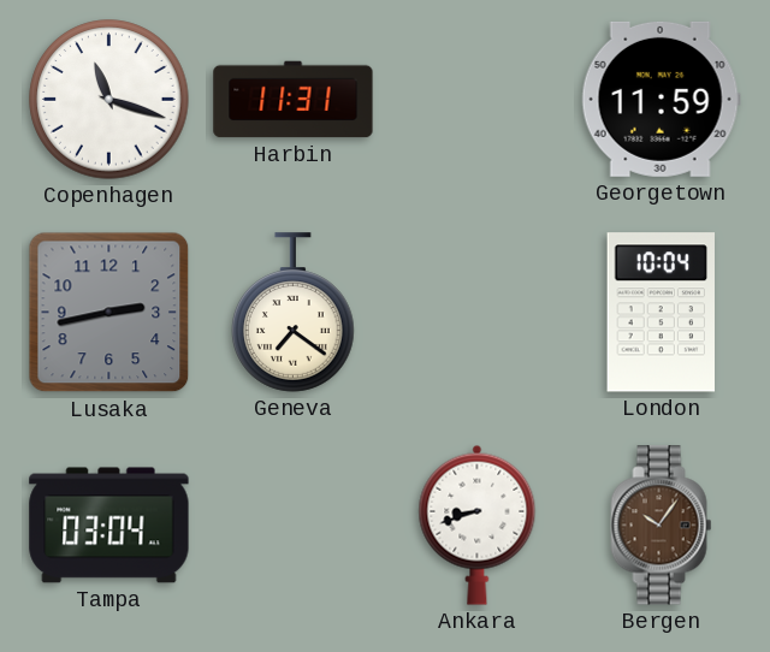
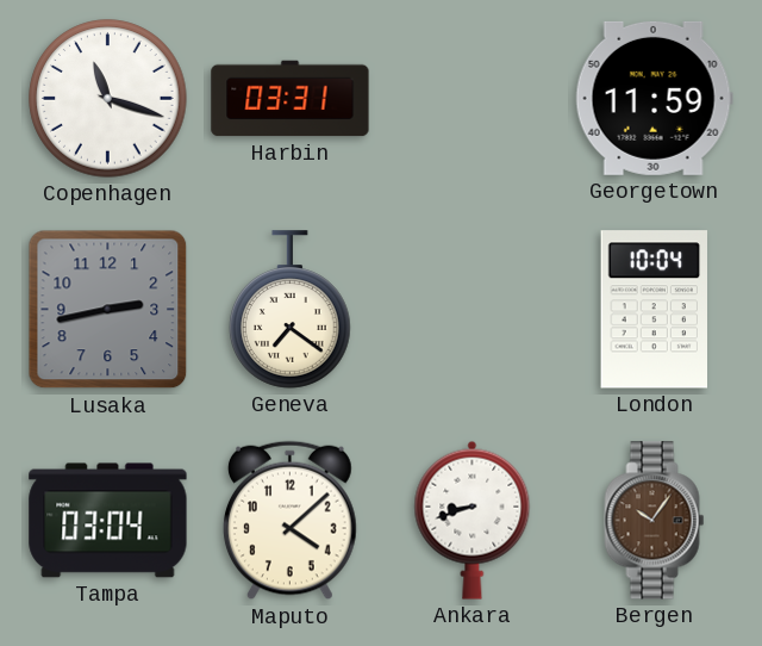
Harbin: 11:31 -> 03:31
Maputo: none -> 4:08
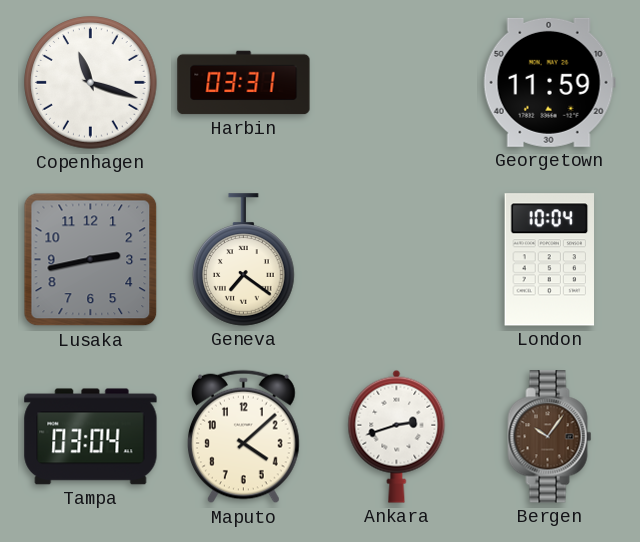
Ankara: 8:42 -> 2:42
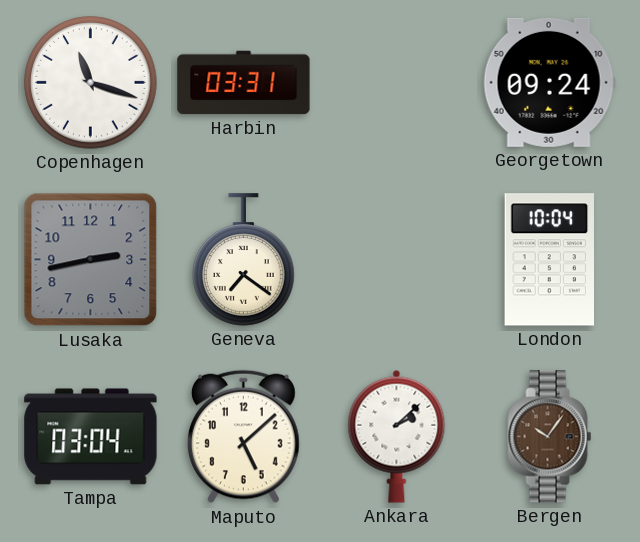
Georgetown: 11:59 -> 09:24
Maputo: 4:08 -> 5:08
Ankara: 2:42 -> 2:08
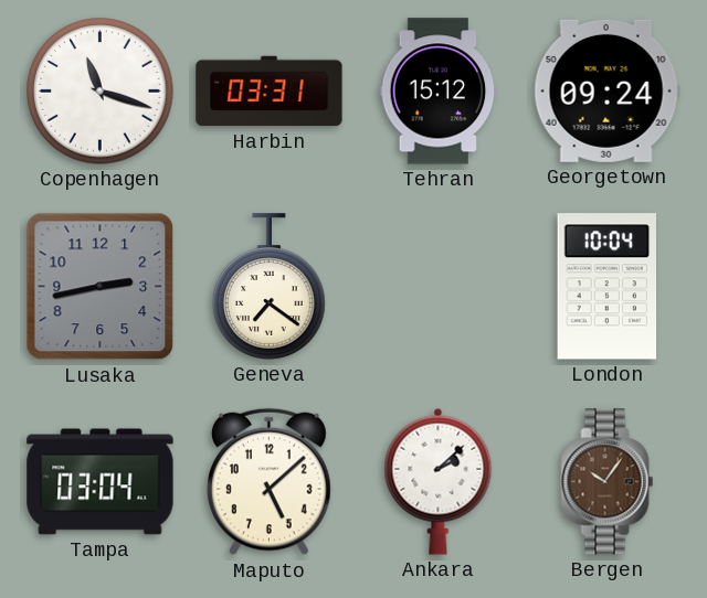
Tehran: none -> 15:12
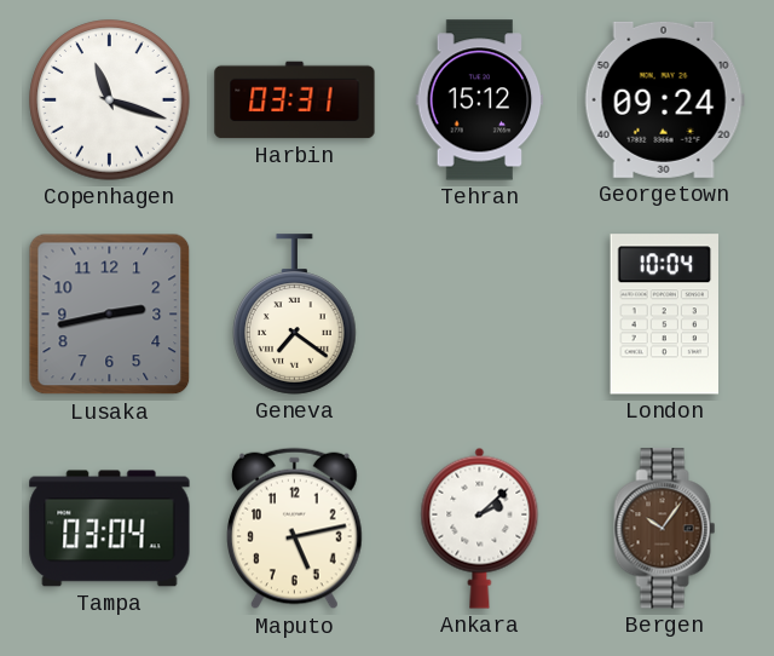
Maputo: 5:08 -> 5:13
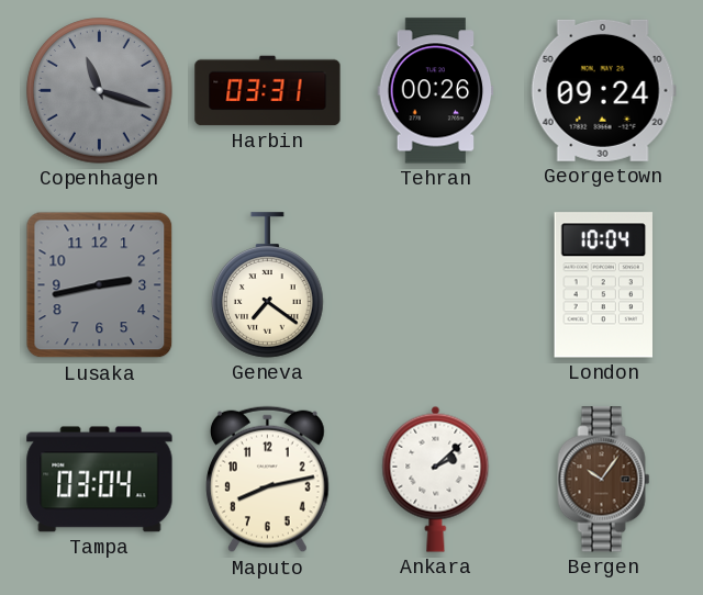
Copenhagen dial: white -> grey
Tehran: 15:12 -> 00:26
Maputo: 5:13 -> 8:13
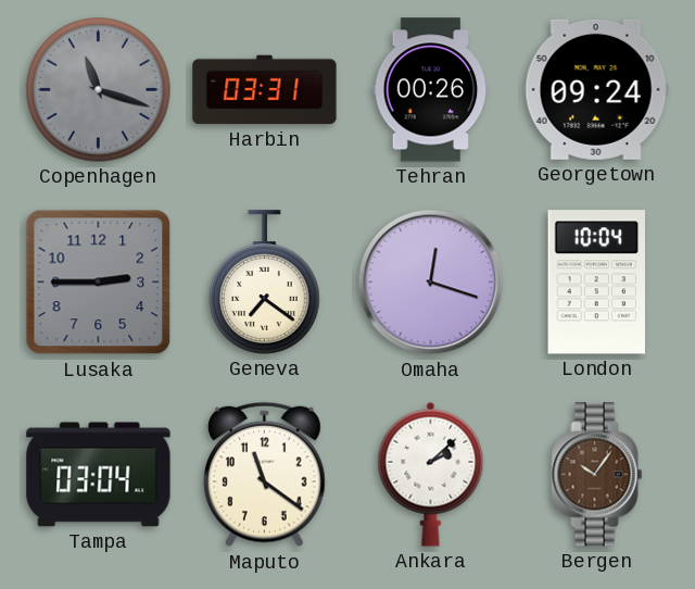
Lusaka: 2:43 -> 2:45
Omaha: none -> 12:18
Maputo: 8:13 -> 11:21
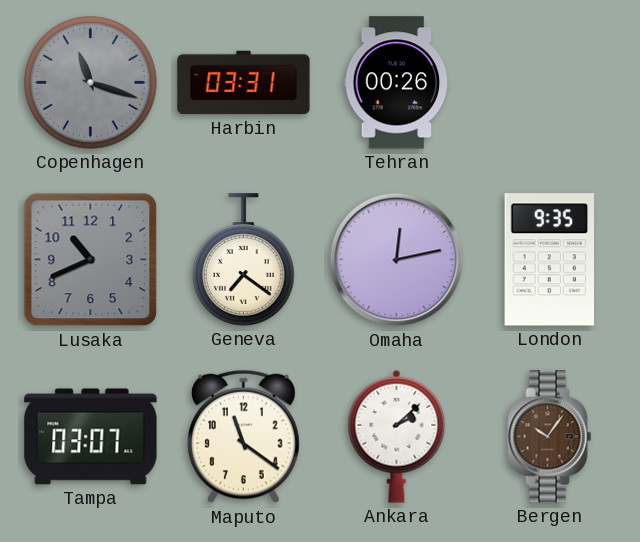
Georgetown: 09:24 -> none
Lusaka: 2:45 -> 10:41
Omaha: 12:18 -> 12:13
London: 10:04 -> 9:35
Tampa: 03:04 -> 03:07
